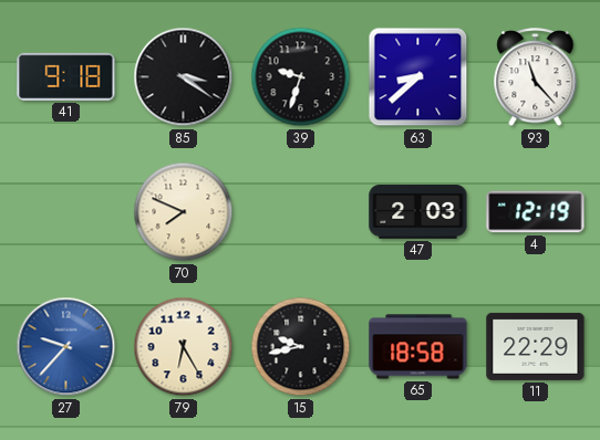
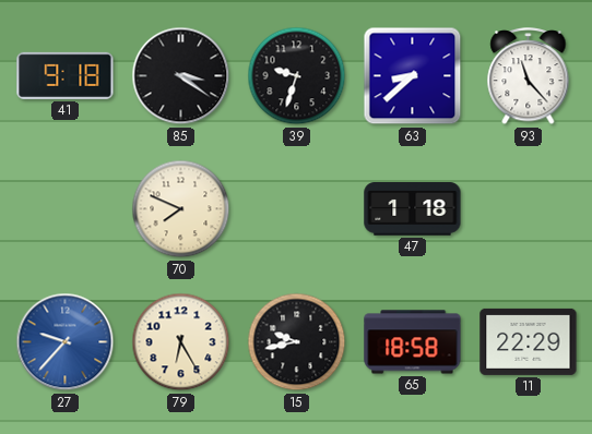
47: 2:03 -> 1:18
4: 12:19 -> none
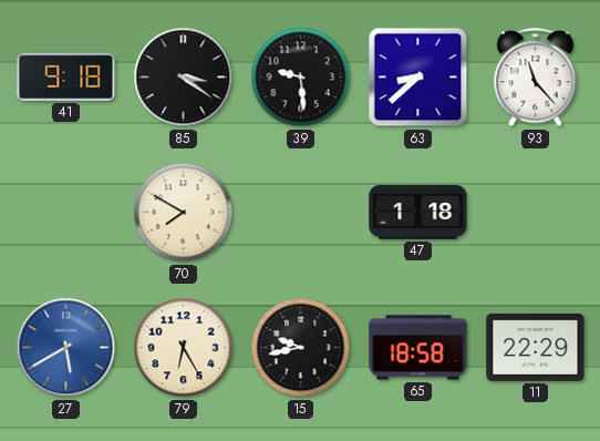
39: 9:33 -> 9:29
70: 7:49 -> 7:50
27: 9:37 -> 5:40
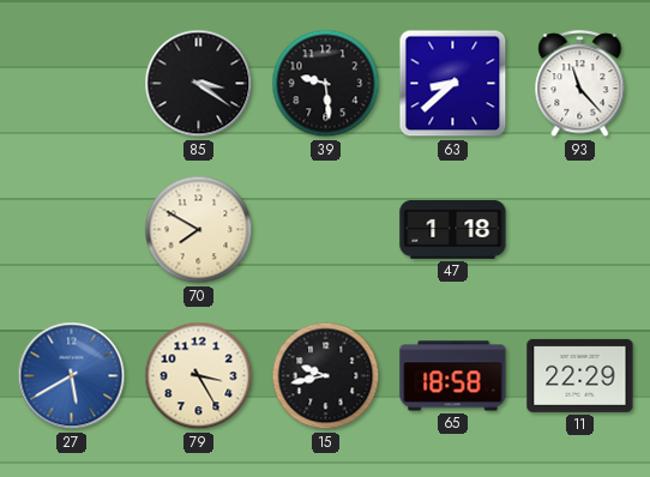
41: 9:18 -> none
79: 6:25 -> 3:25
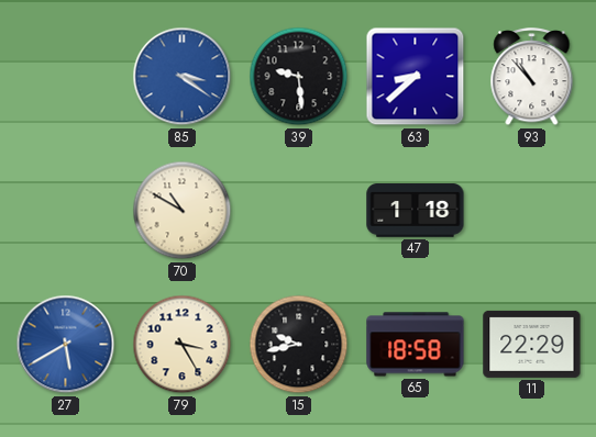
85 dial: black -> blue
93: 11:23 -> 10:53
70: 7:50 -> 10:50
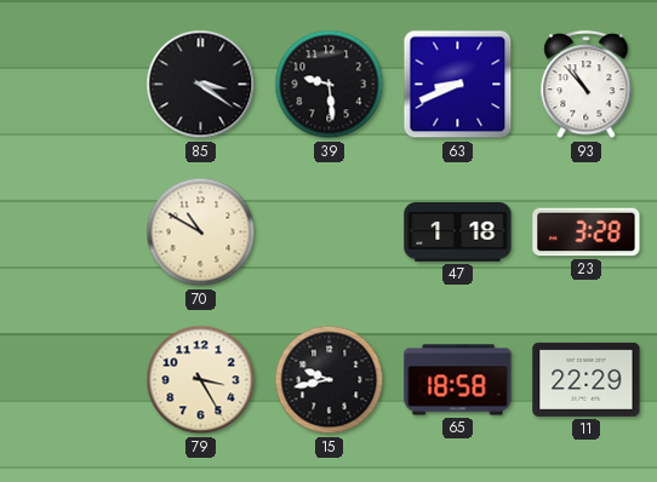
85 dial: blue -> black
63: 8:38 -> 8:41
23: none -> 3:28
27: 5:40 -> none
